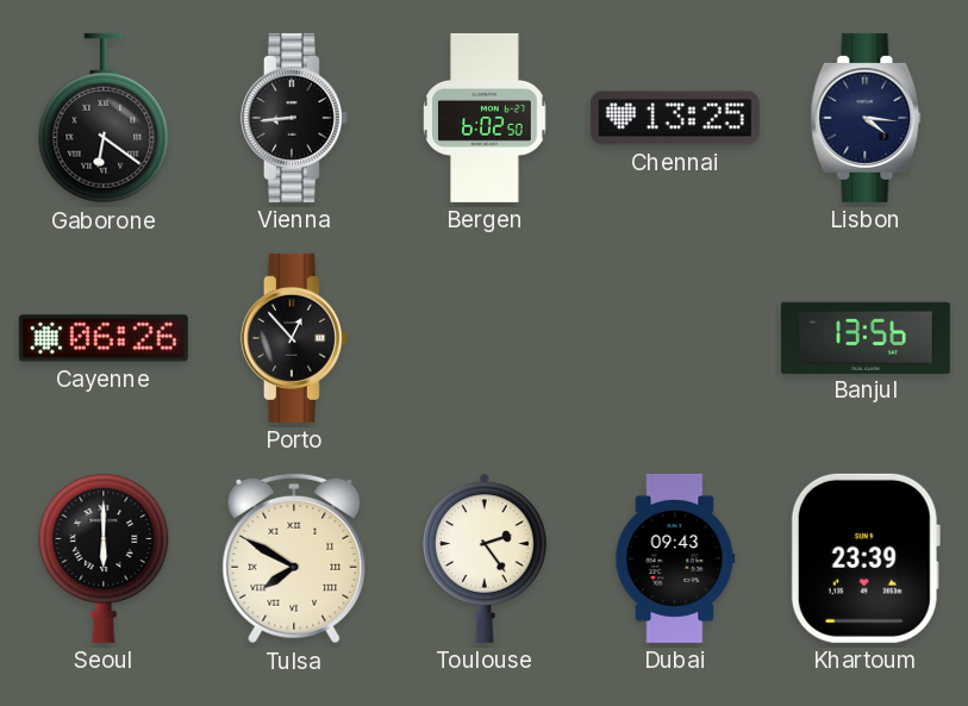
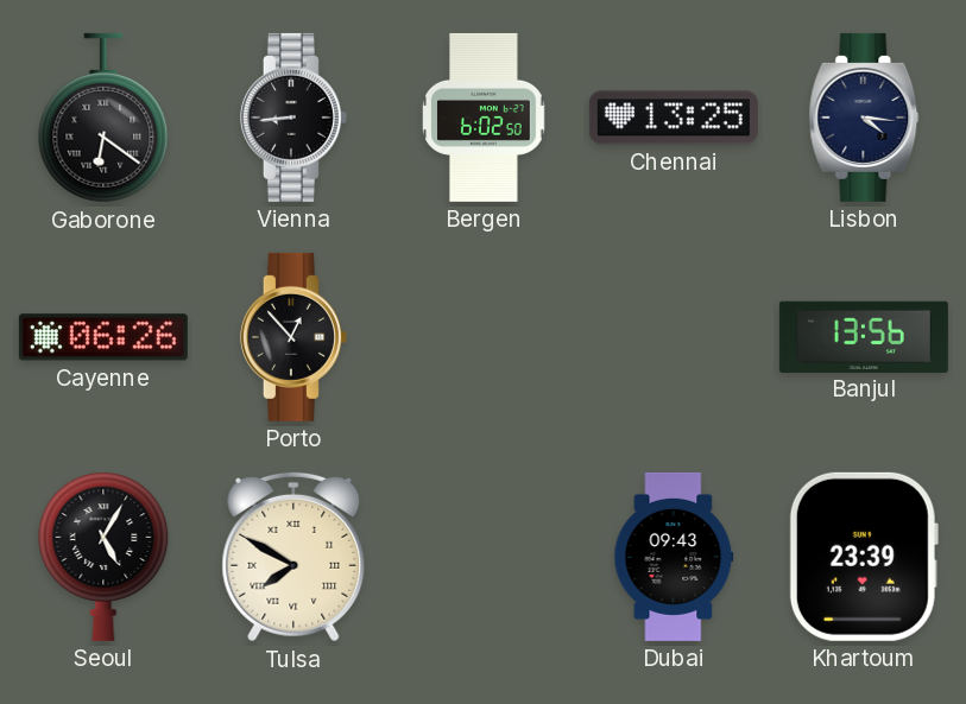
Seoul: 6:00 -> 5:05
Toulouse: 2:24 -> none
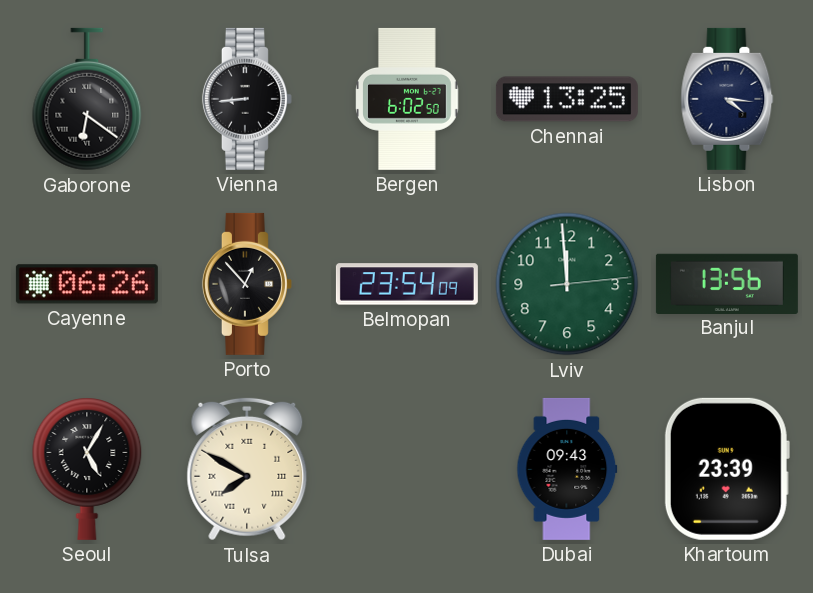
Belmopan: none -> 23:54
Lviv: none -> 11:59
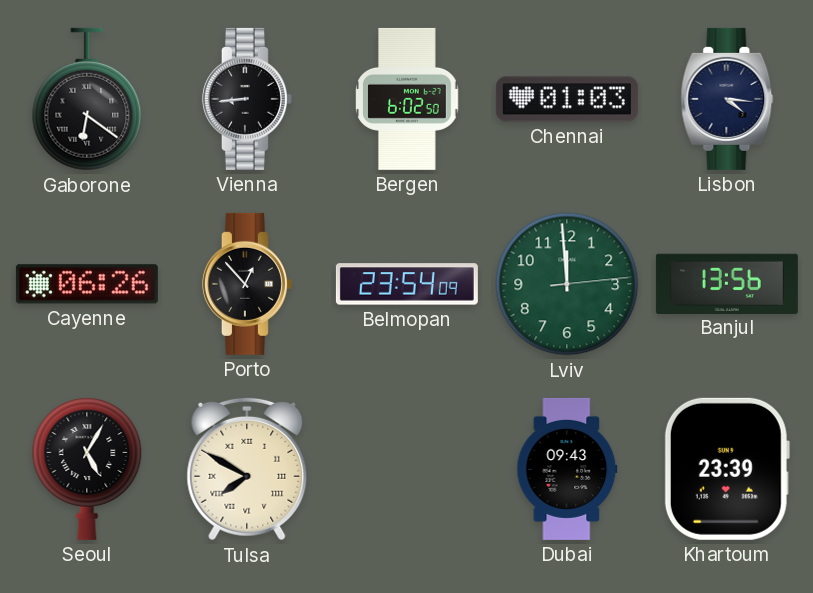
Chennai: 13:25 -> 01:03
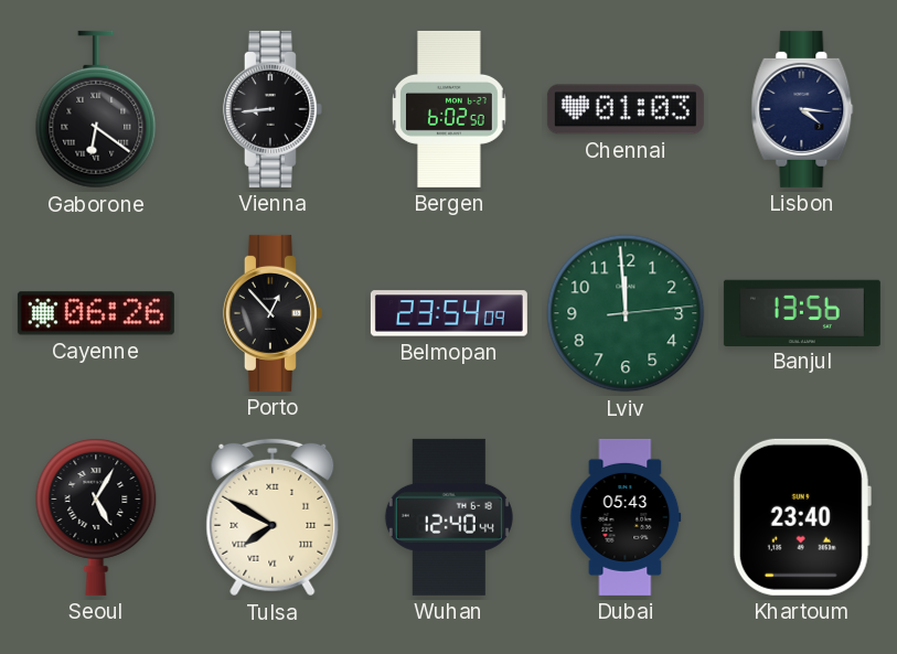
Wuhan: none -> 12:40
Dubai: 09:43 -> 05:43
Khartoum: 23:39 -> 23:40
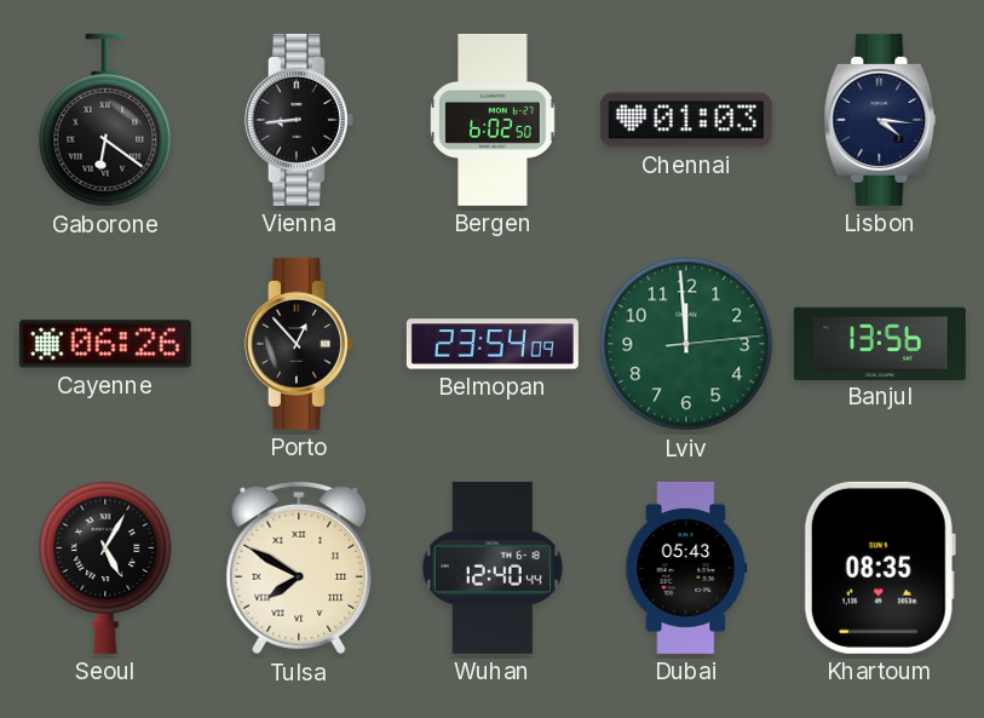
Khartoum: 23:40 -> 08:35
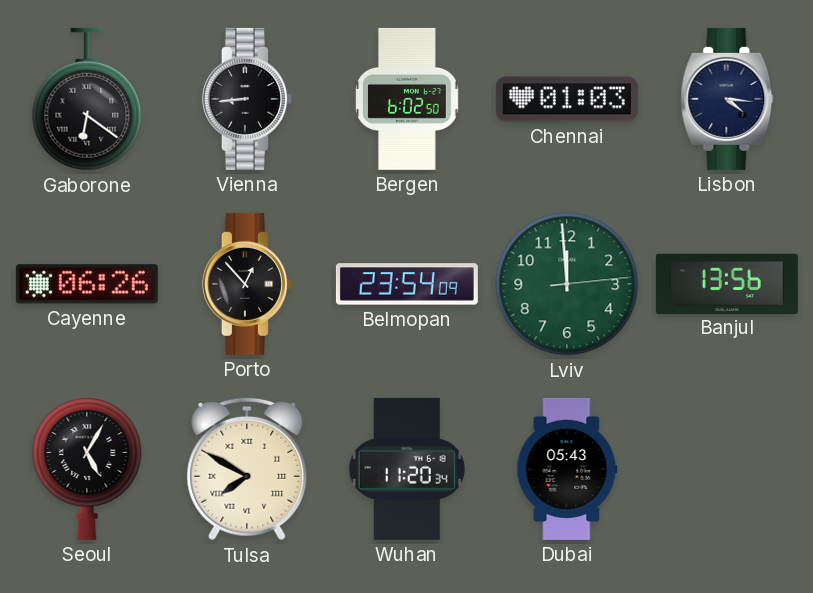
Wuhan: 12:40 -> 11:20
Khartoum: 08:35 -> none
